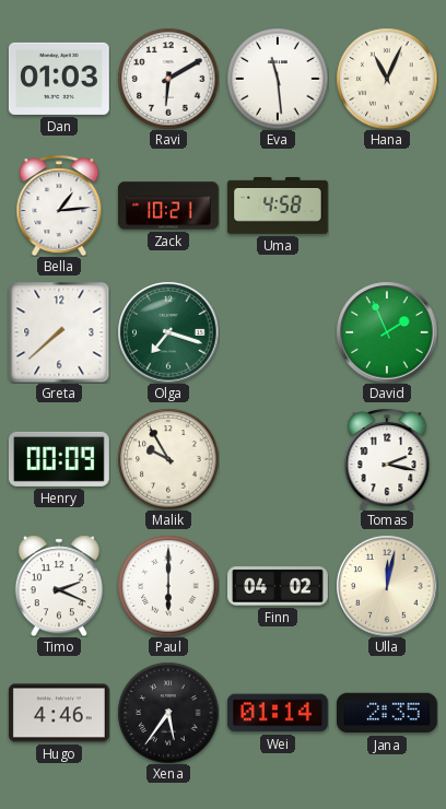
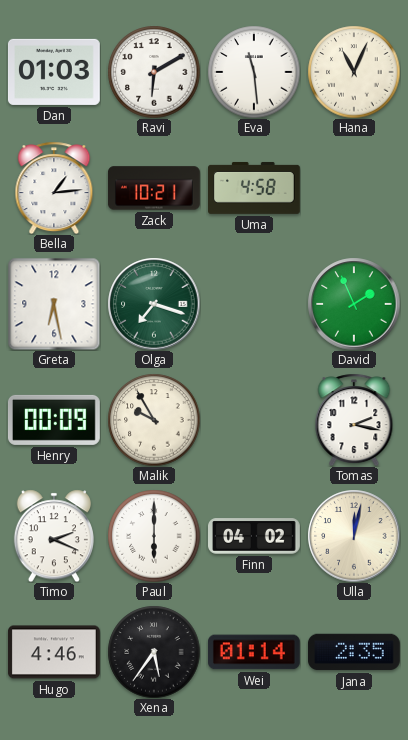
Greta: 7:38 -> 6:28
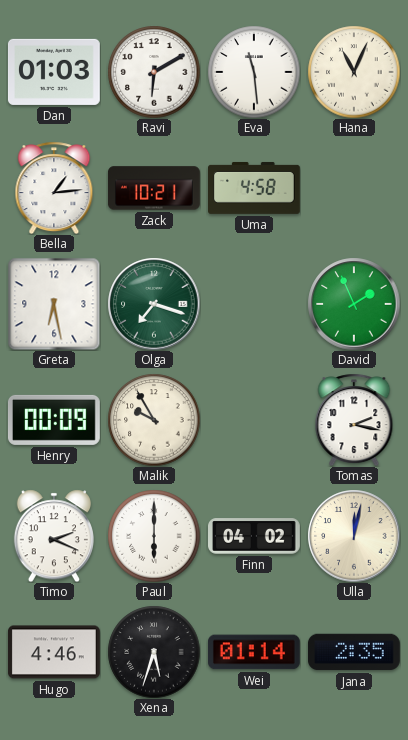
Xena: 5:36 -> 5:33
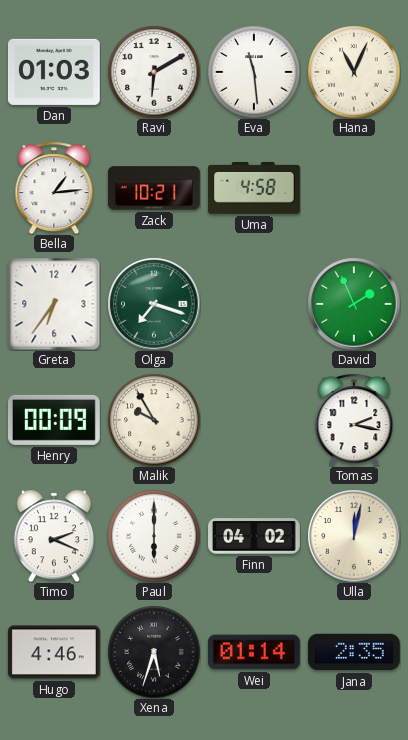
Greta: 6:28 -> 6:36
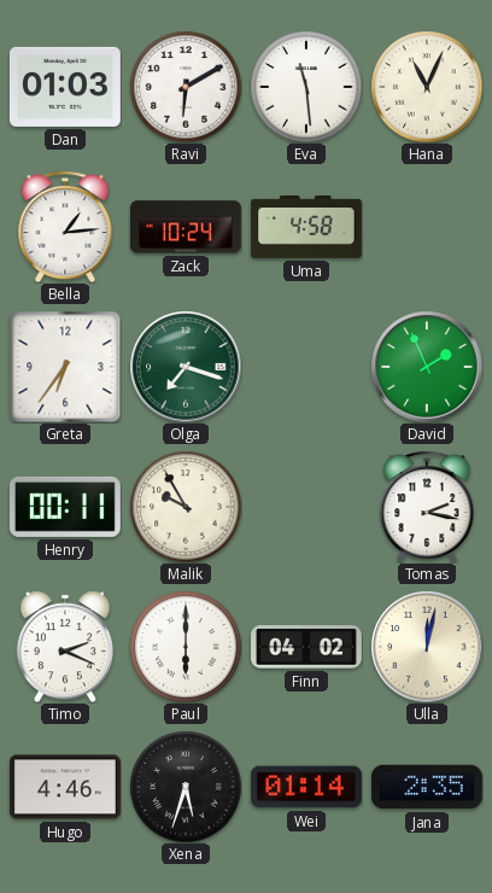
Zack: 10:21 -> 10:24
Henry: 00:09 -> 00:11
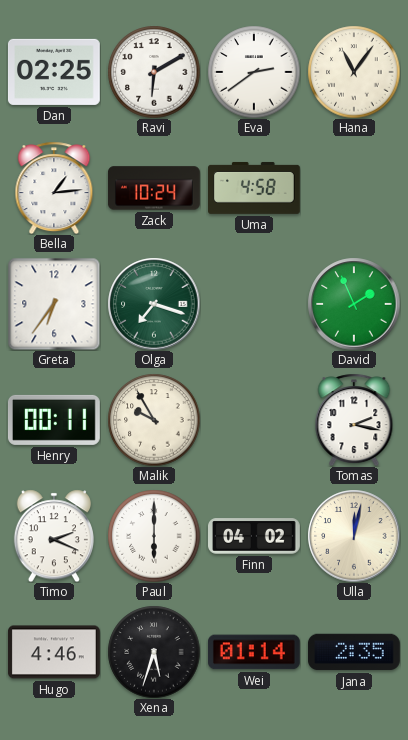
Dan: 01:03 -> 02:25
Eva: 11:29 -> 2:39
Hana: 11:04 -> 11:06
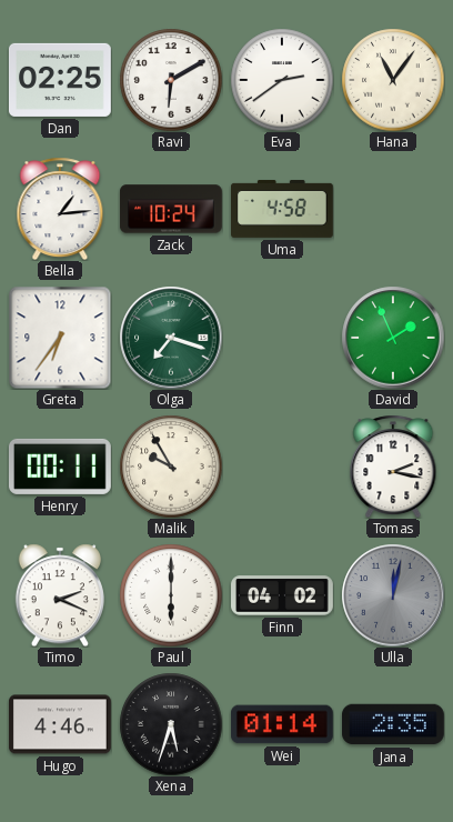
Ulla dial: cream -> grey
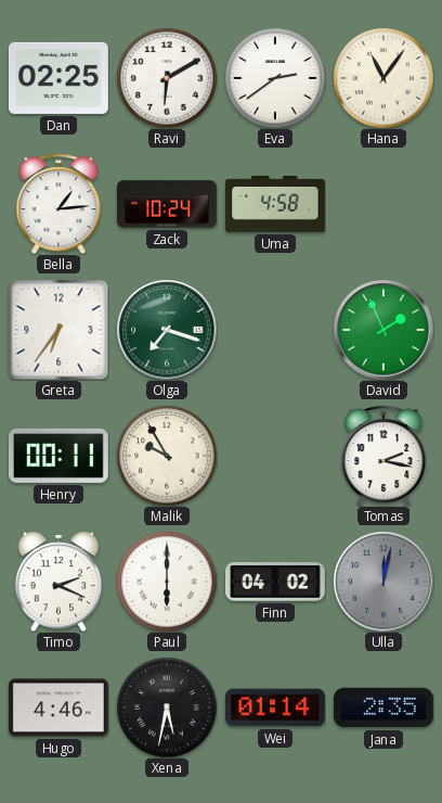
Xena: 5:33 -> 5:32
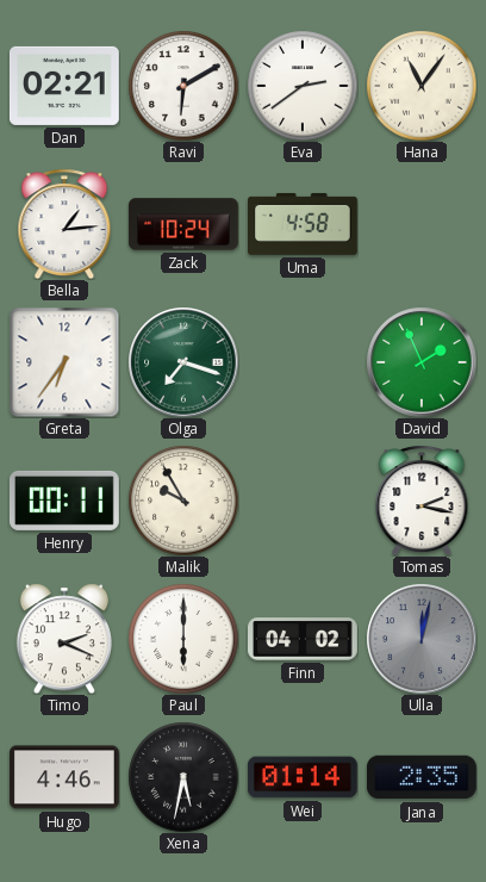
Dan: 02:25 -> 02:21
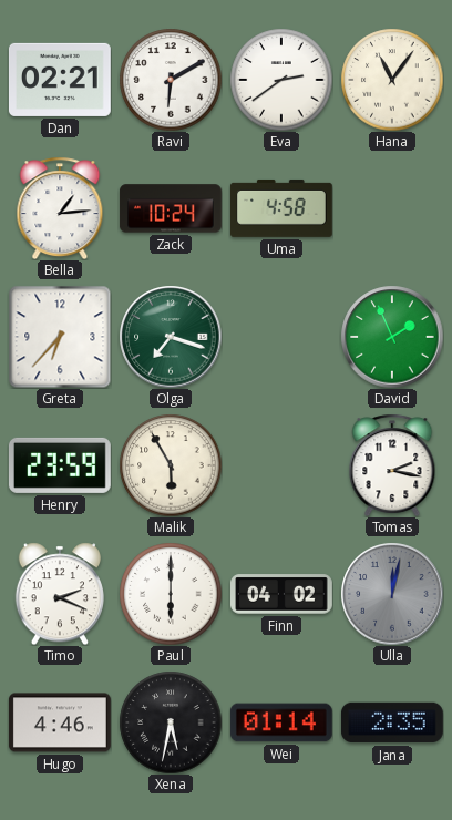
Greta: 6:36 -> 6:37
Henry: 00:11 -> 23:59
Malik: 9:55 -> 5:55
